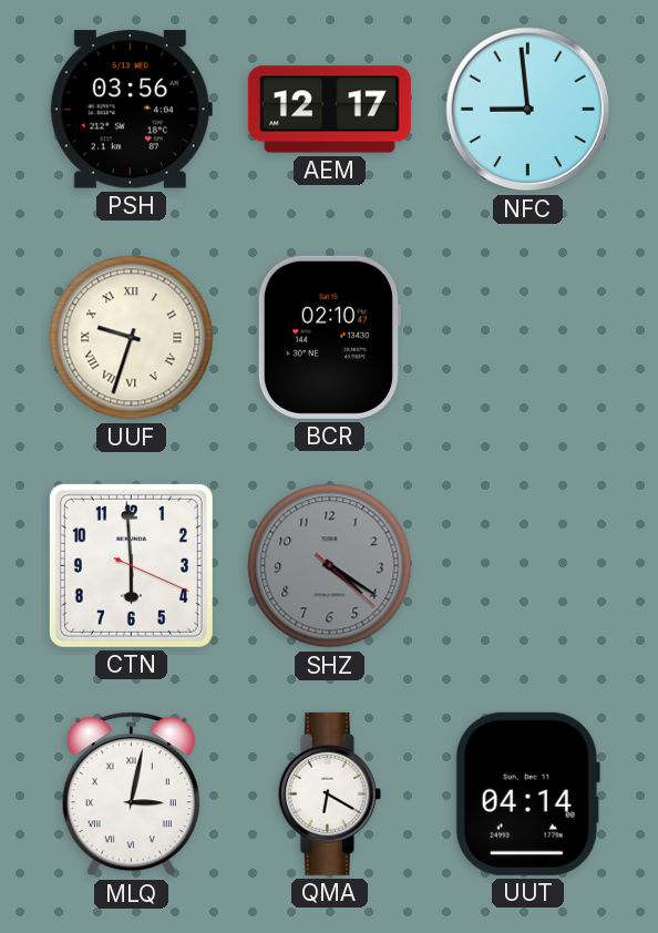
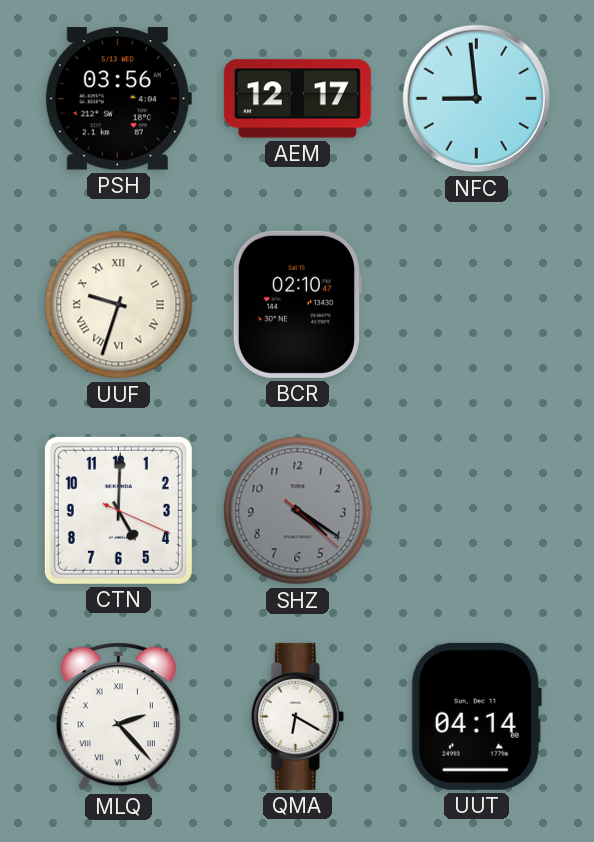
CTN: 5:59 -> 5:00
MLQ: 3:02 -> 2:23
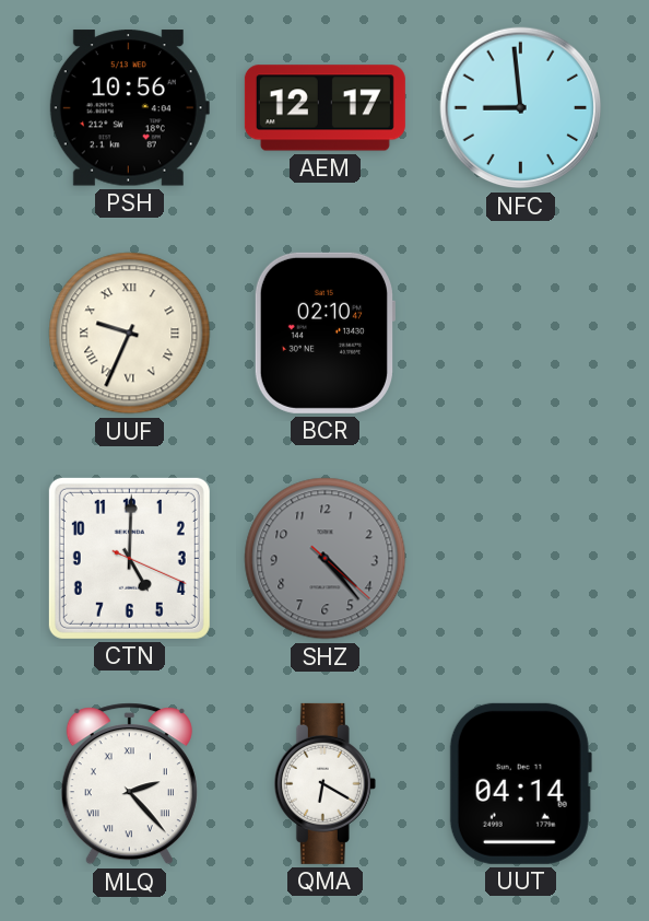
PSH: 03:56 -> 10:56
UUF: 9:33 -> 9:34
SHZ: 4:20 -> 4:23
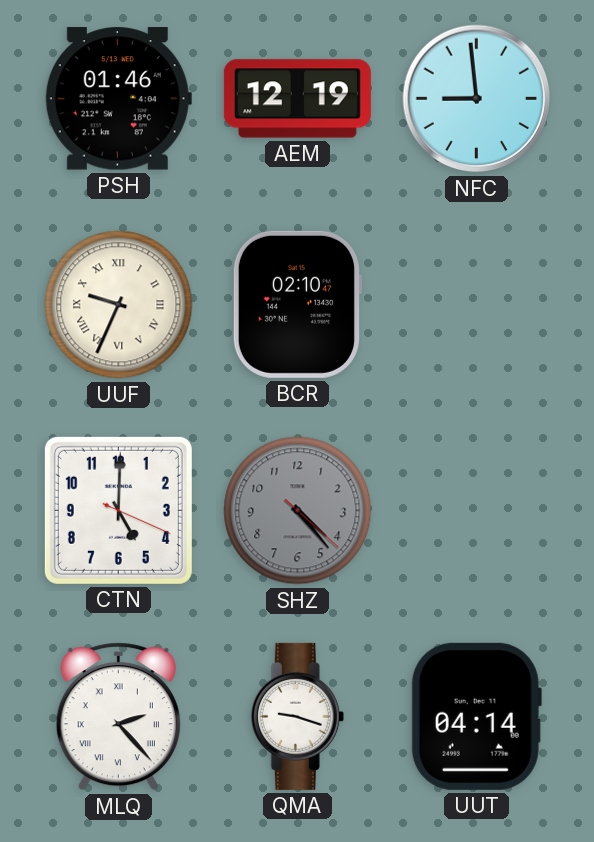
PSH: 10:56 -> 01:46
AEM: 12:17 -> 12:19
QMA: 6:20 -> 9:18
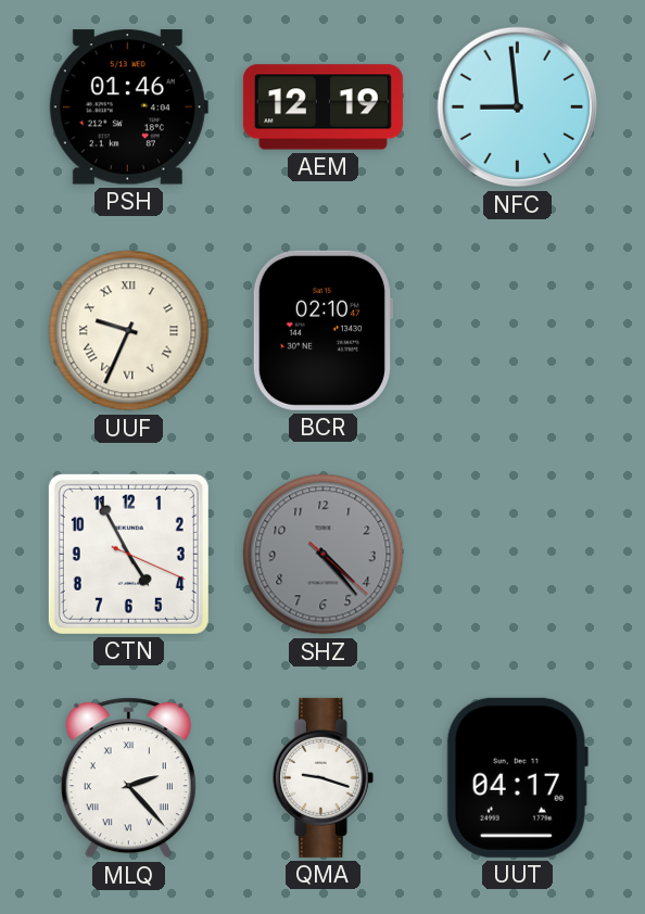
CTN: 5:00 -> 4:55
UUT: 04:14 -> 04:17
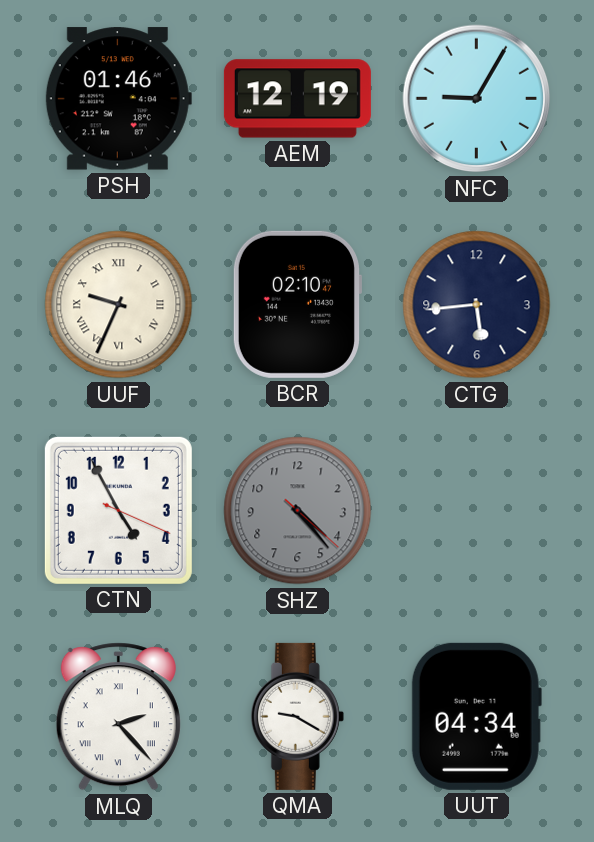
NFC: 8:59 -> 9:05
CTG: none -> 5:44
QMA: 9:18 -> 9:20
UUT: 04:17 -> 04:34
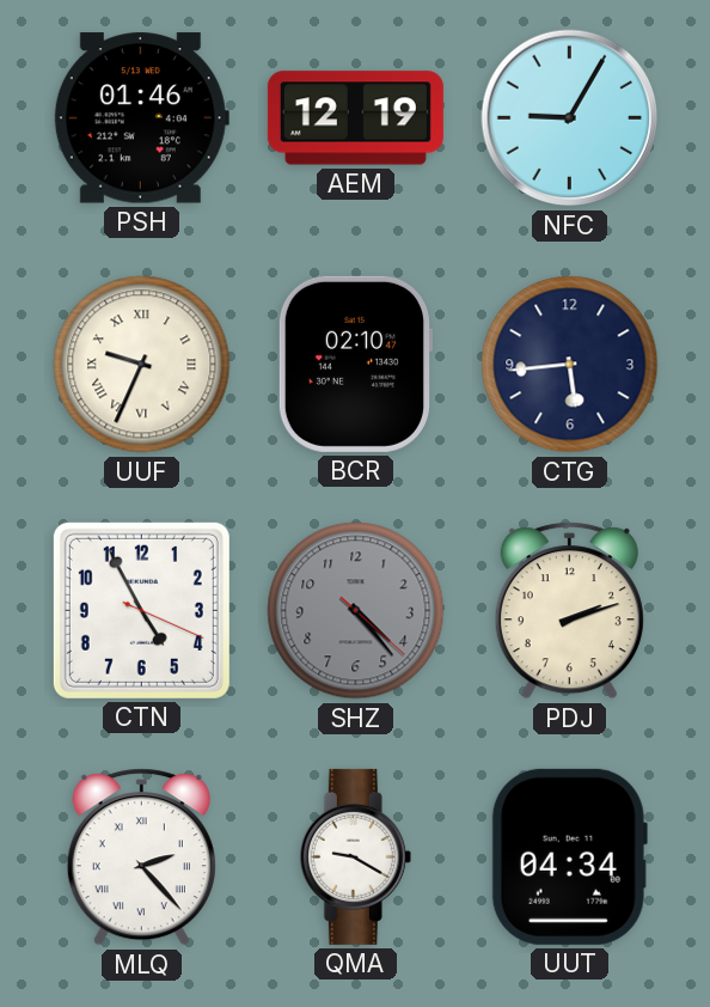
PDJ: none -> 2:12
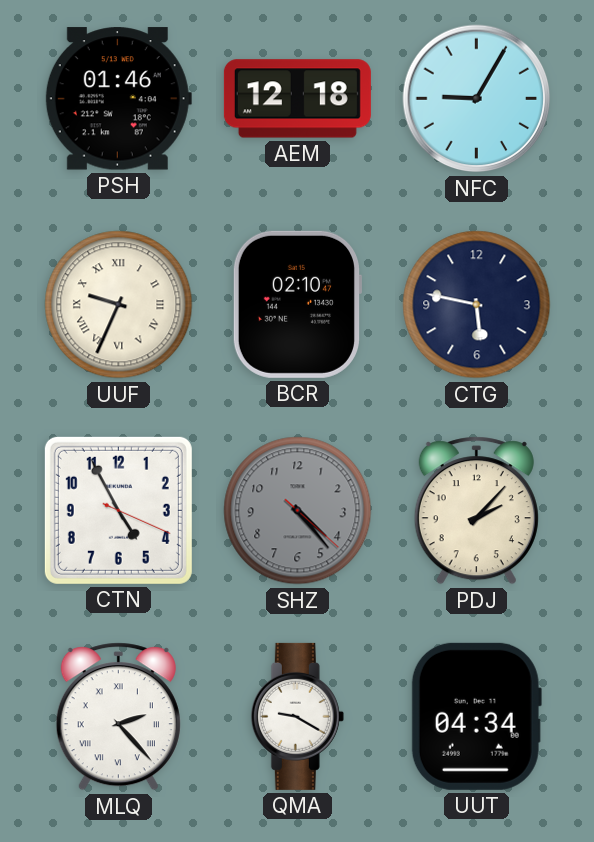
AEM: 12:19 -> 12:18
CTG: 5:44 -> 5:47
PDJ: 2:12 -> 2:07
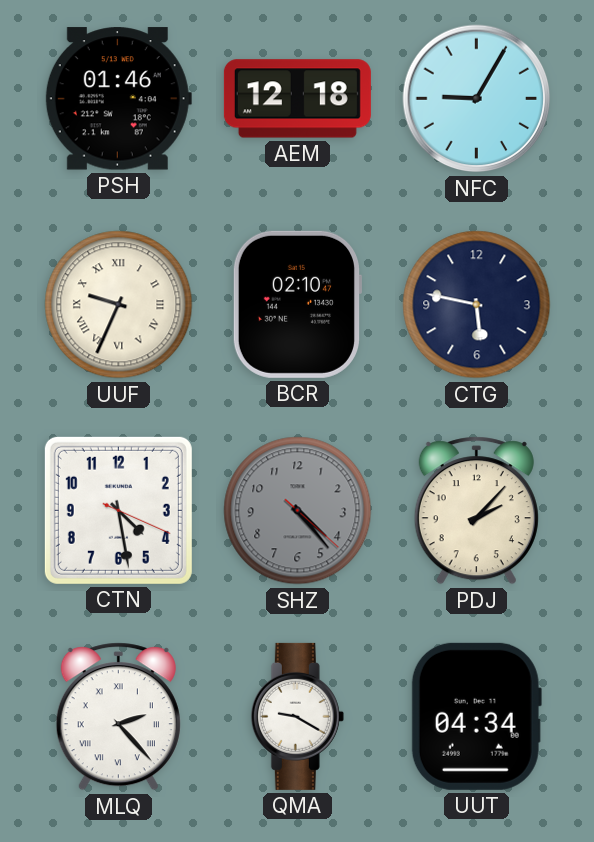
CTN: 4:55 -> 4:28
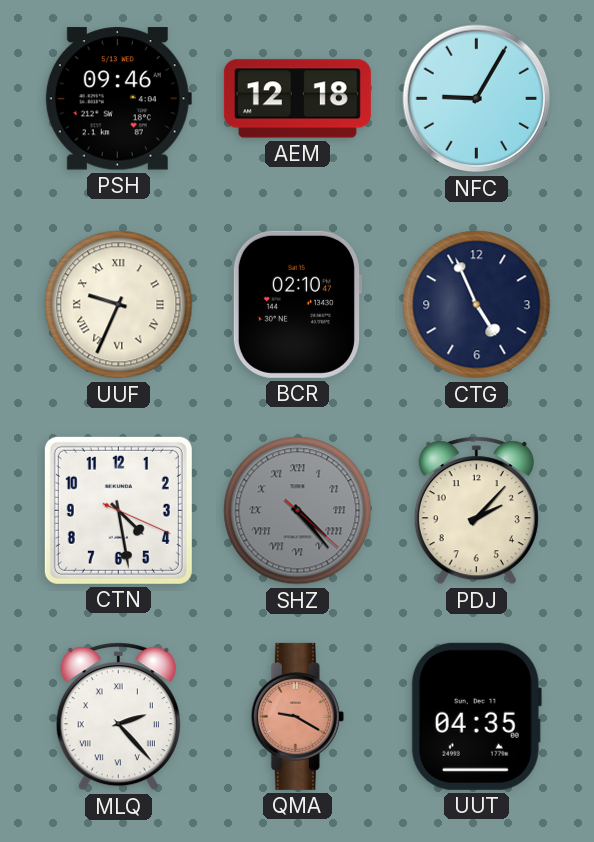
PSH: 01:46 -> 09:46
CTG: 5:47 -> 4:56
SHZ numerals: Arabic -> Roman
QMA dial: white -> salmon
UUT: 04:34 -> 04:35
